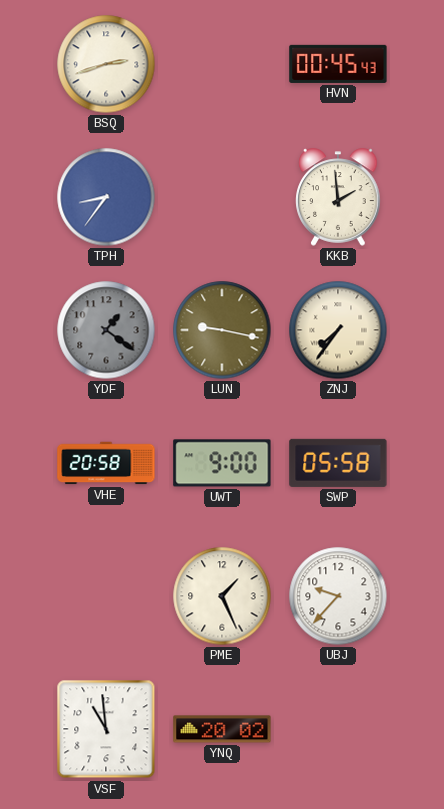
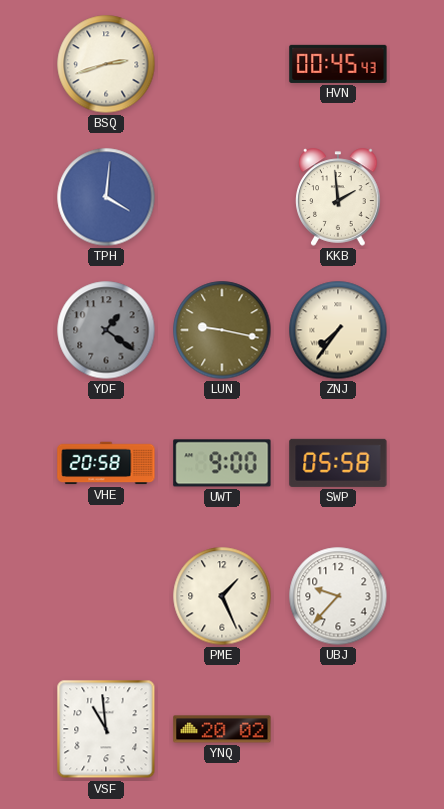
TPH: 8:36 -> 4:01
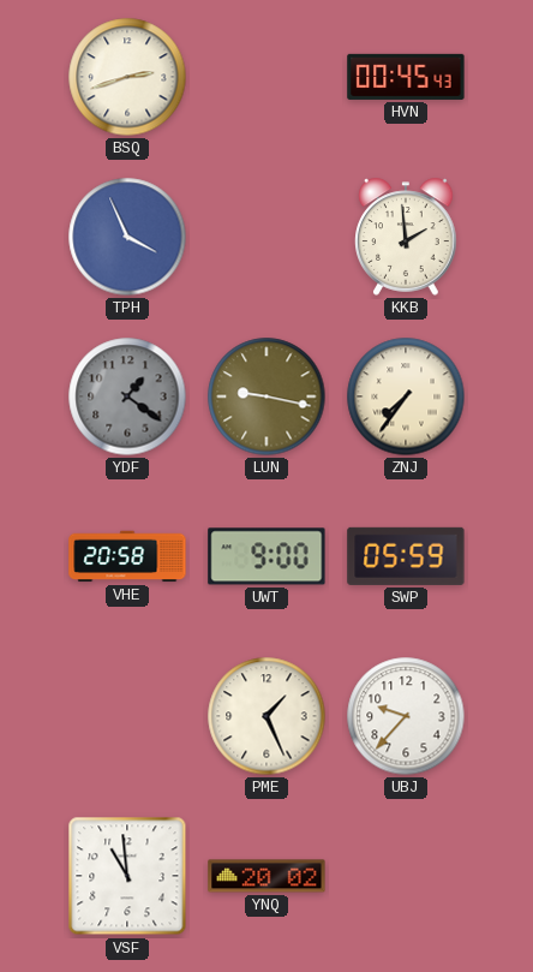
TPH: 4:01 -> 3:56
SWP: 05:58 -> 05:59
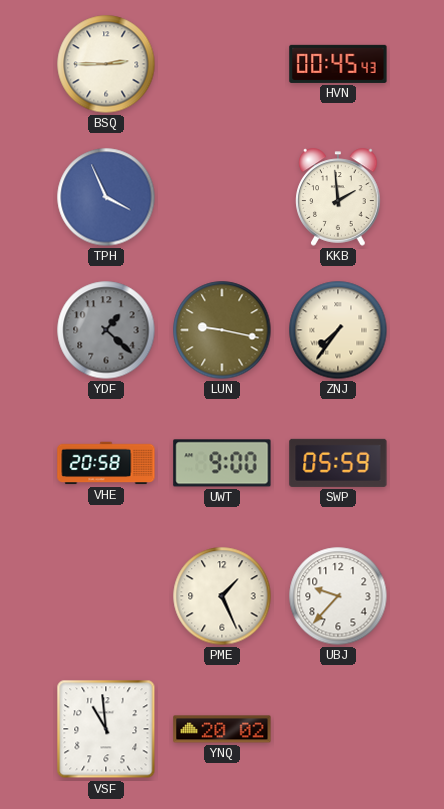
BSQ: 2:42 -> 2:45
YDF: 1:21 -> 1:22
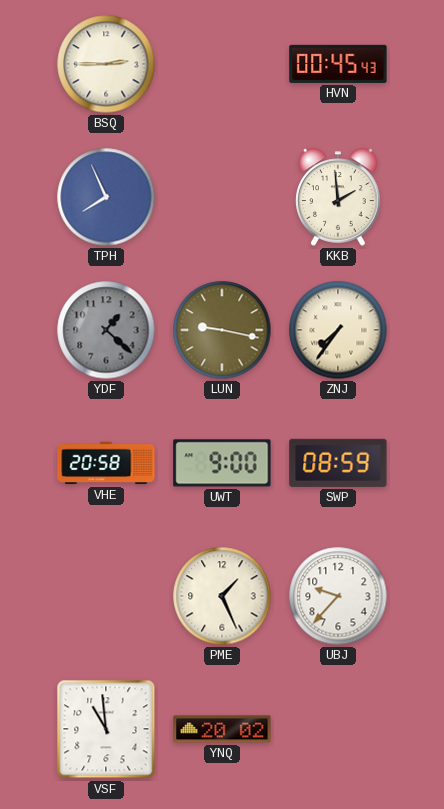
TPH: 3:56 -> 7:56
SWP: 05:59 -> 08:59
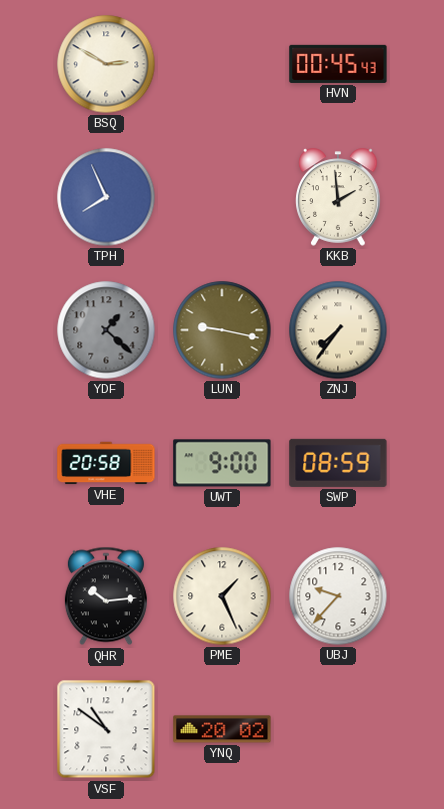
BSQ: 2:45 -> 2:50
QHR: none -> 10:14
VSF: 10:59 -> 10:51
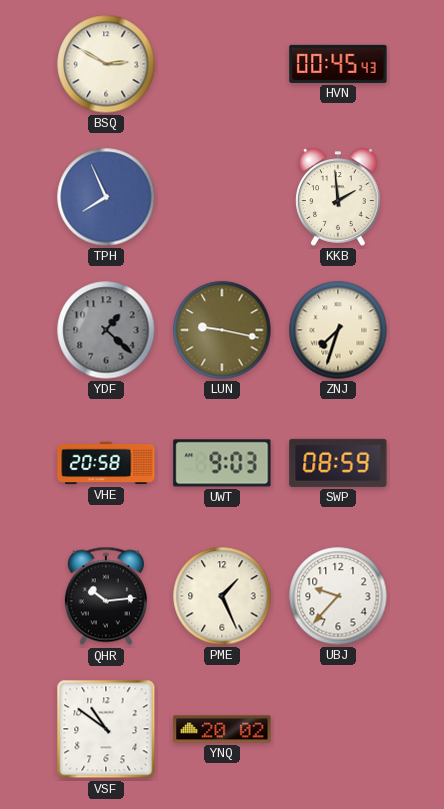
ZNJ: 7:36 -> 7:33
UWT: 9:00 -> 9:03
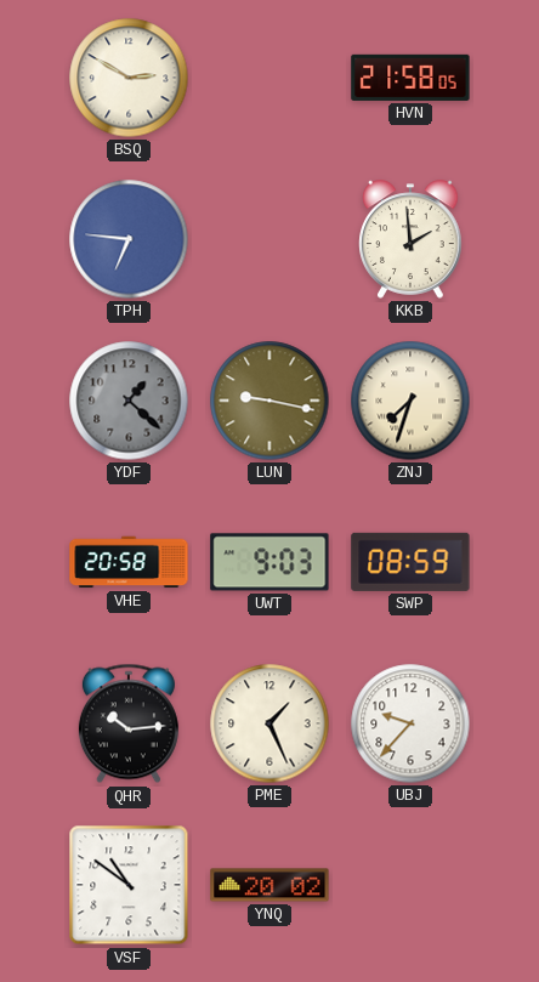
HVN: 00:45 -> 21:58
TPH: 7:56 -> 6:46
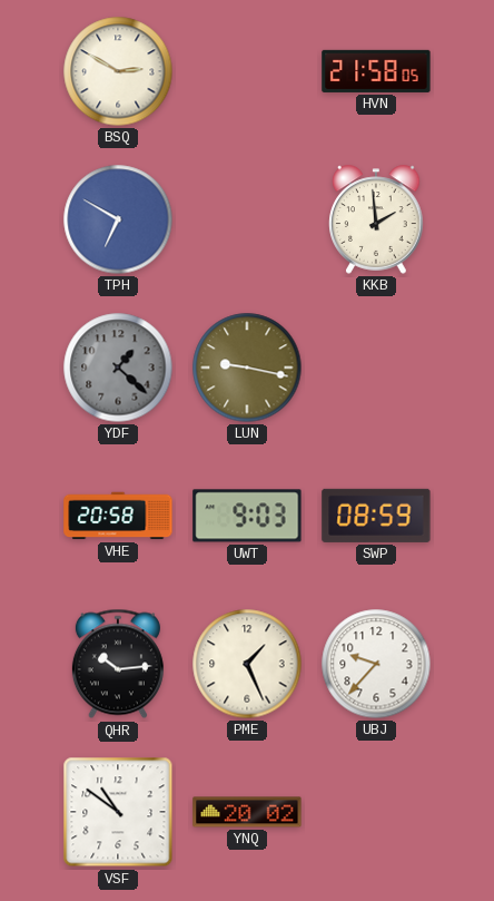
TPH: 6:46 -> 6:50
ZNJ: 7:33 -> none
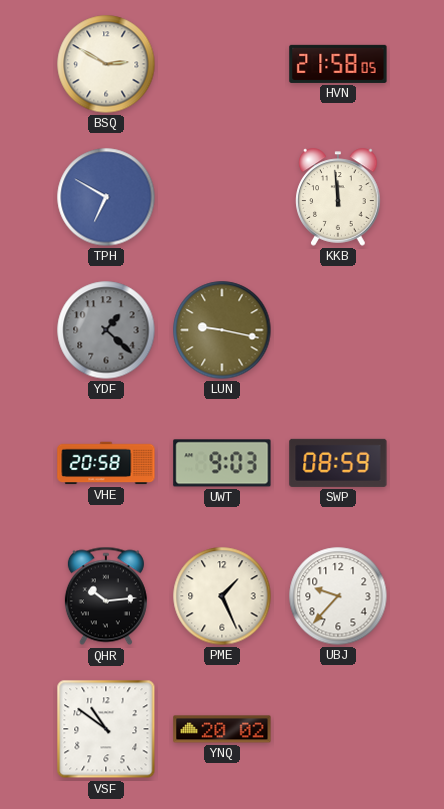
KKB: 1:59 -> 11:59
